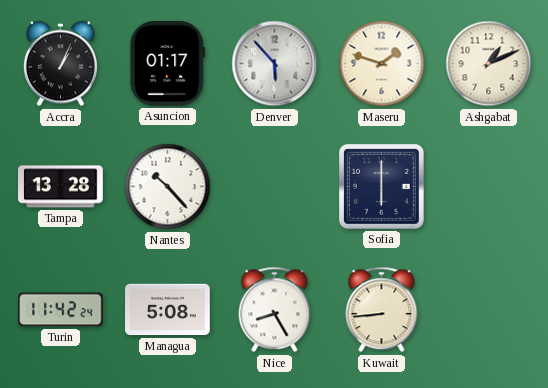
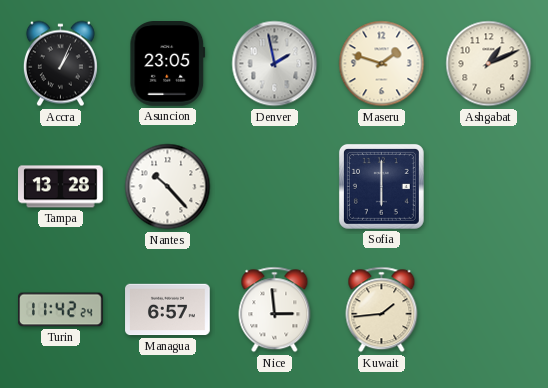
Asuncion: 01:17 -> 23:05
Denver: 5:53 -> 1:58
Managua: 5:08 -> 6:57
Nice: 8:25 -> 2:59
Kuwait: 8:44 -> 1:44
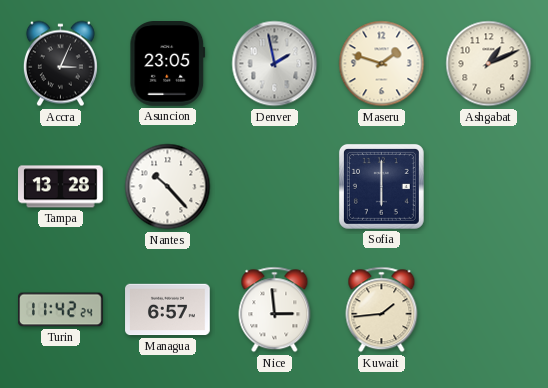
Accra: 1:04 -> 3:04
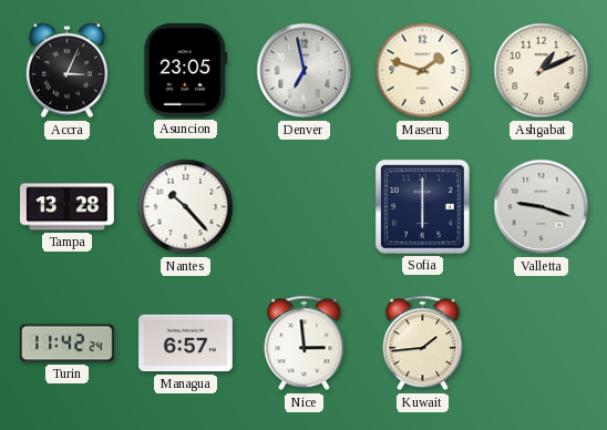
Denver: 1:58 -> 6:58
Valletta: none -> 9:18
